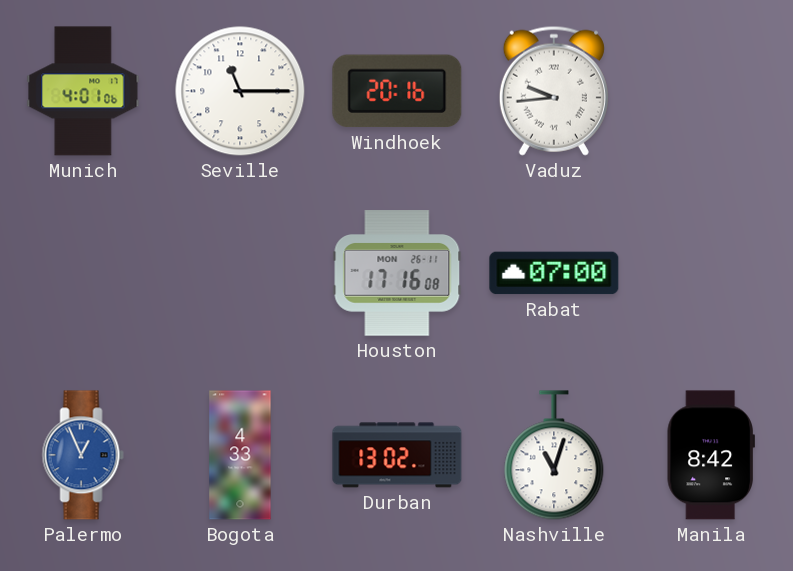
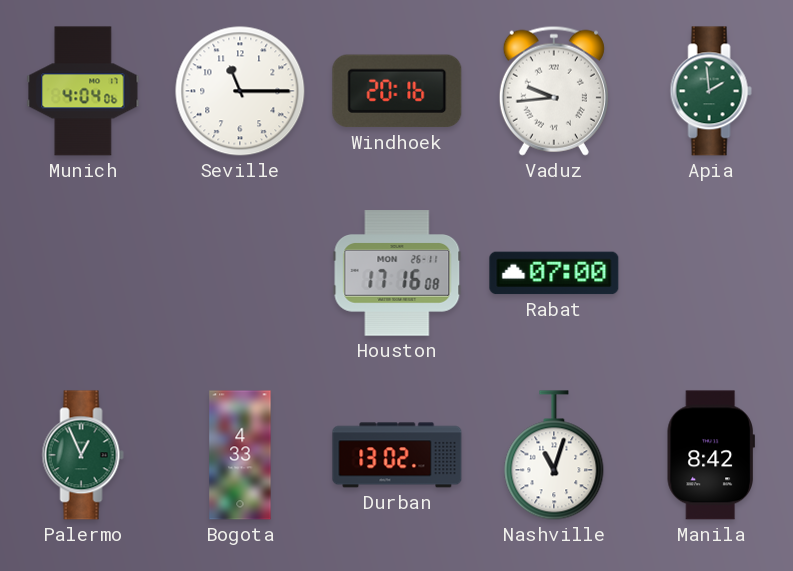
Munich: 4:01 -> 4:04
Apia: none -> 1:59
Palermo dial: blue -> green
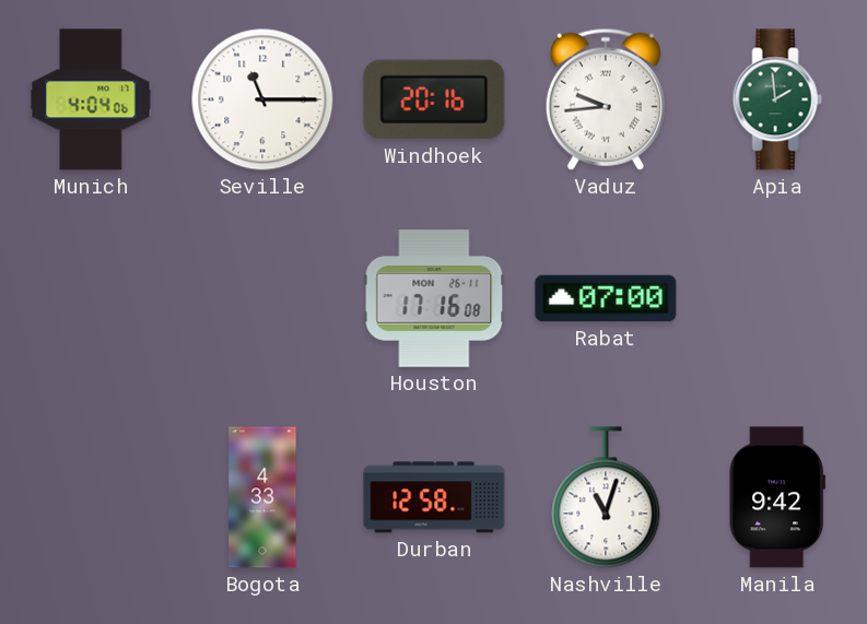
Palermo: 12:56 -> none
Durban: 13:02 -> 12:58
Manila: 8:42 -> 9:42
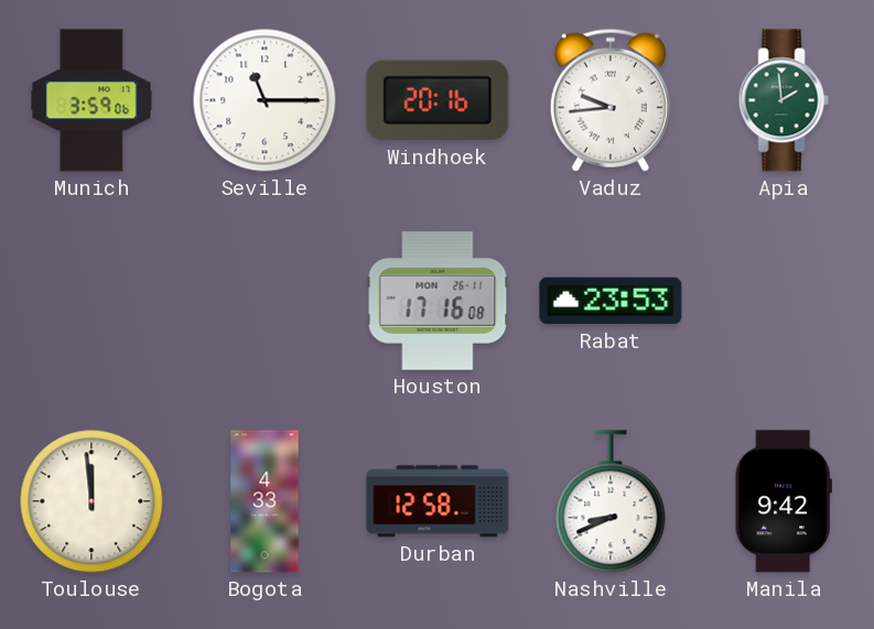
Munich: 4:04 -> 3:59
Rabat: 07:00 -> 23:53
Toulouse: none -> 11:59
Nashville: 11:03 -> 8:41
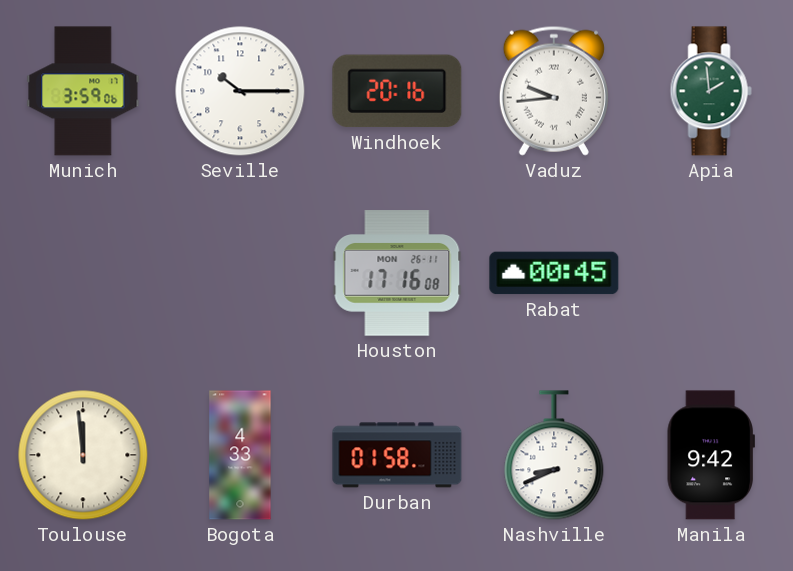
Seville: 11:15 -> 10:15
Rabat: 23:53 -> 00:45
Durban: 12:58 -> 01:58
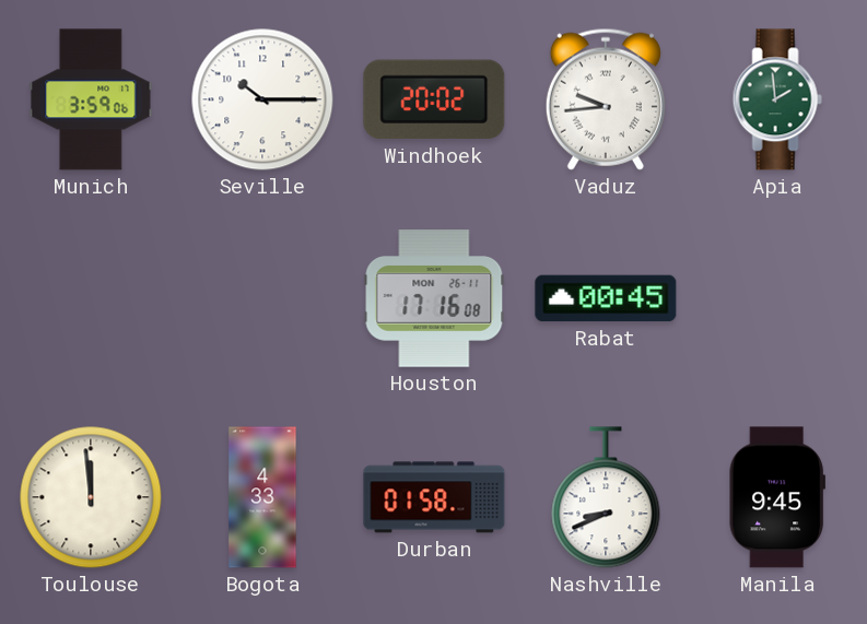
Windhoek: 20:16 -> 20:02
Manila: 9:42 -> 9:45
